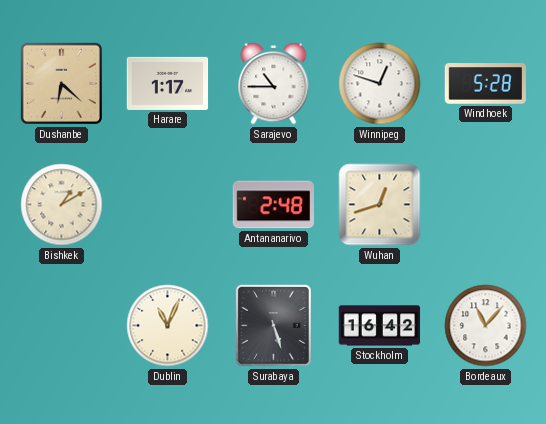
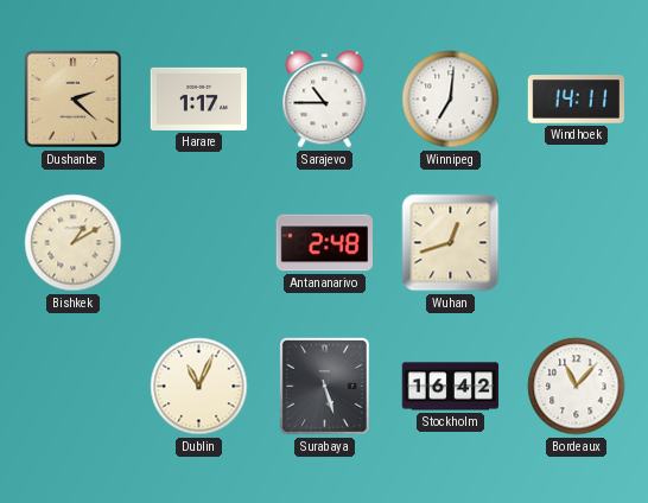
Dushanbe: 6:22 -> 2:22
Winnipeg: 12:48 -> 7:01
Windhoek: 5:28 -> 14:11
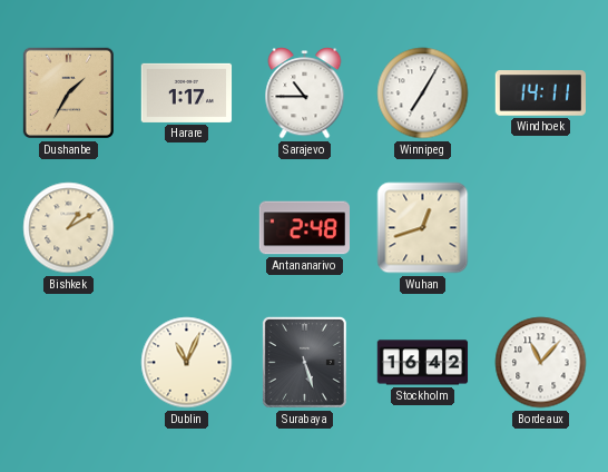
Dushanbe: 2:22 -> 1:35
Winnipeg: 7:01 -> 7:05
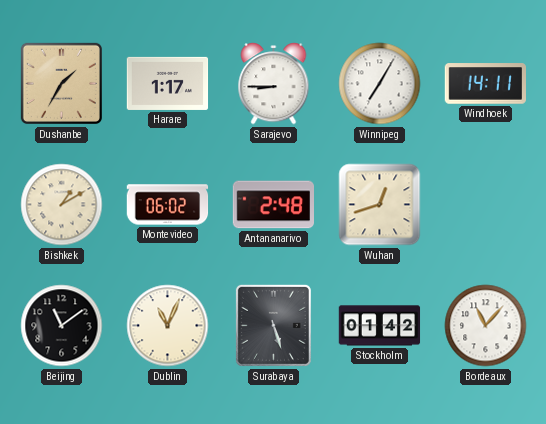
Sarajevo: 10:45 -> 8:45
Montevideo: none -> 06:02
Beijing: none -> 11:09
Stockholm: 16:42 -> 01:42
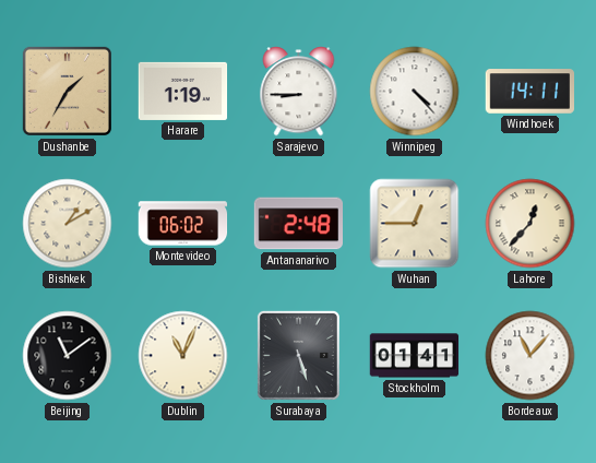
Harare: 1:17 -> 1:19
Winnipeg: 7:05 -> 4:23
Wuhan: 12:42 -> 12:45
Lahore: none -> 12:37
Stockholm: 01:42 -> 01:41
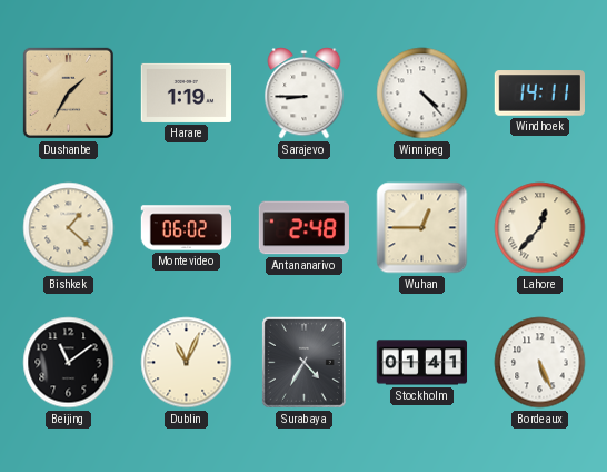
Bishkek: 1:10 -> 1:22
Surabaya: 5:27 -> 4:35
Bordeaux: 11:07 -> 5:26
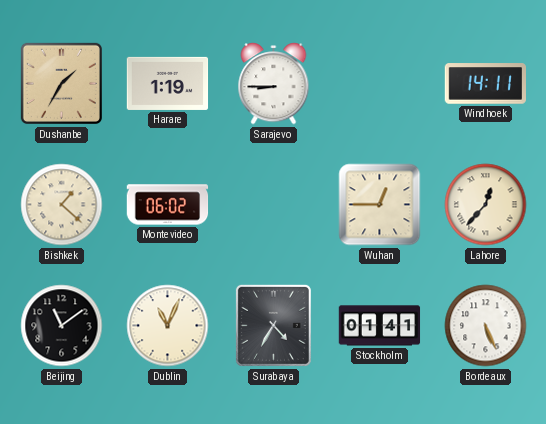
Winnipeg: 4:23 -> none
Antananarivo: 2:48 -> none
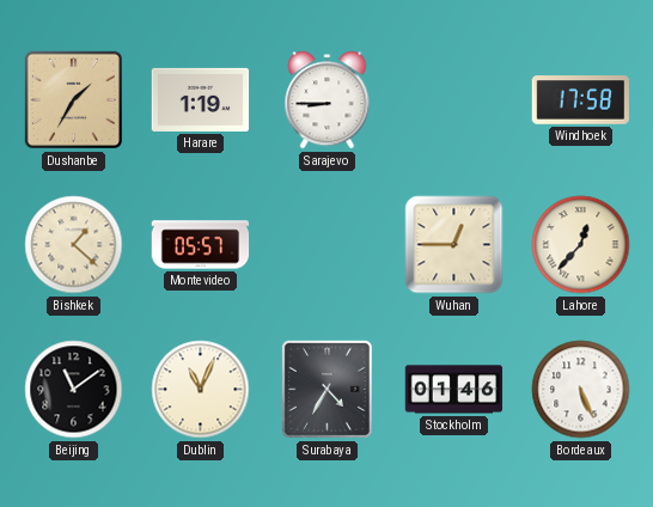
Windhoek: 14:11 -> 17:58
Montevideo: 06:02 -> 05:57
Stockholm: 01:41 -> 01:46
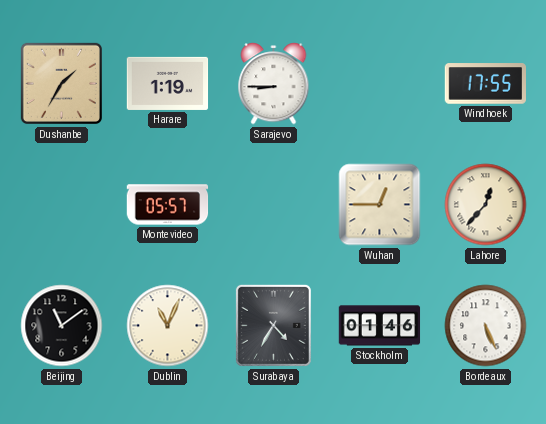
Windhoek: 17:58 -> 17:55
Bishkek: 1:22 -> none
